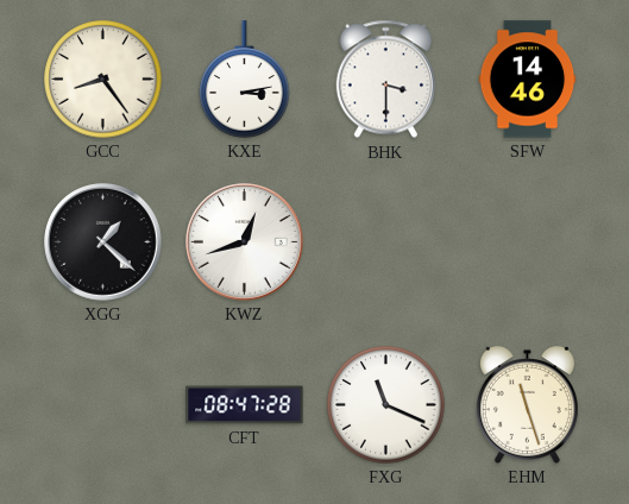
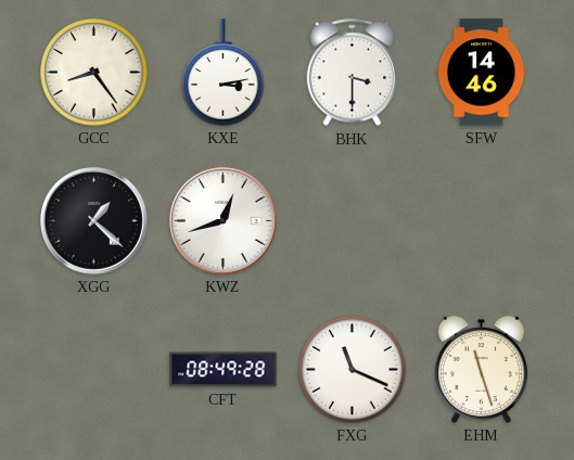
CFT: 08:47 -> 08:49
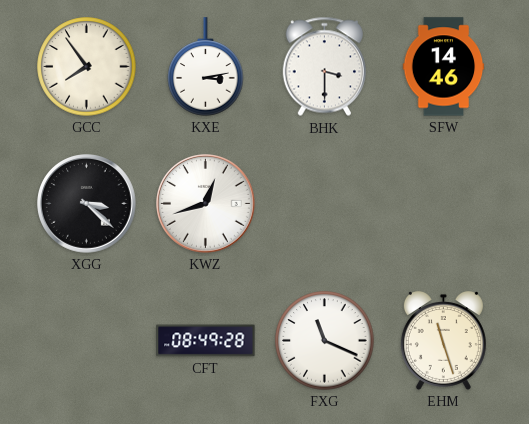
GCC: 8:24 -> 7:54
XGG: 1:22 -> 3:22
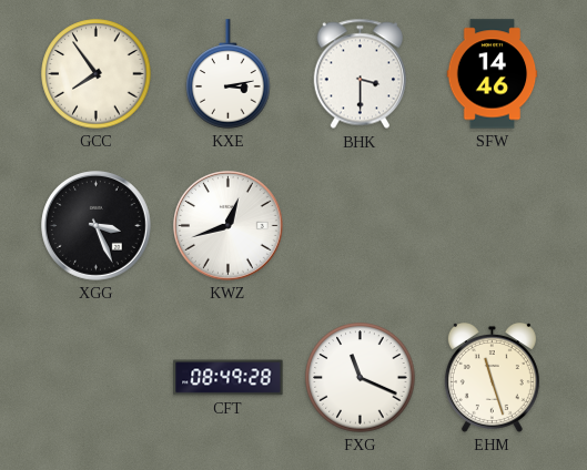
XGG: 3:22 -> 3:26
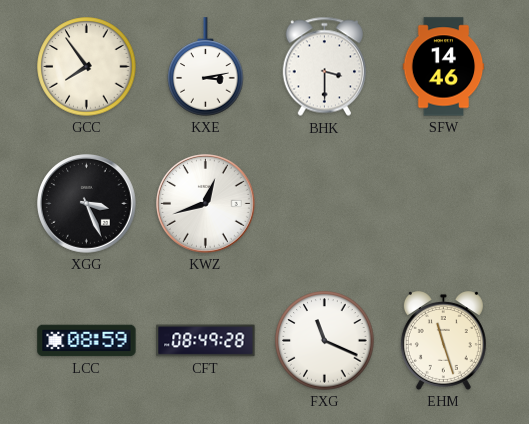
LCC: none -> 08:59
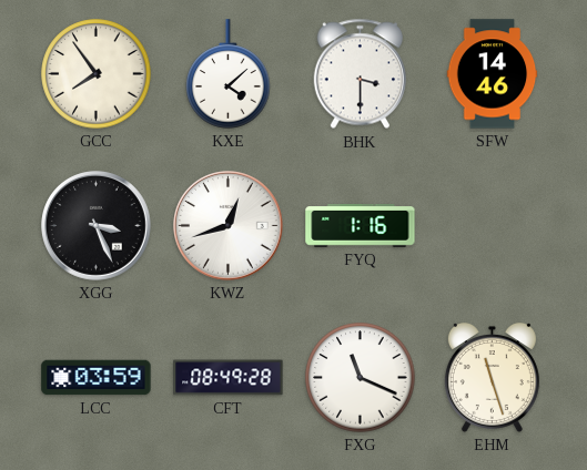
KXE: 3:13 -> 4:08
FYQ: none -> 1:16
LCC: 08:59 -> 03:59
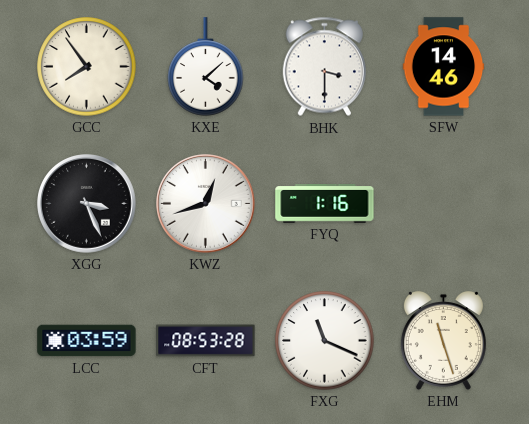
CFT: 08:49 -> 08:53
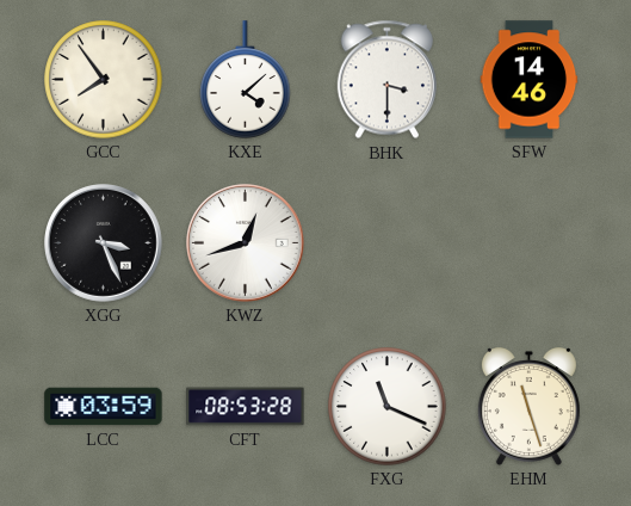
FYQ: 1:16 -> none
